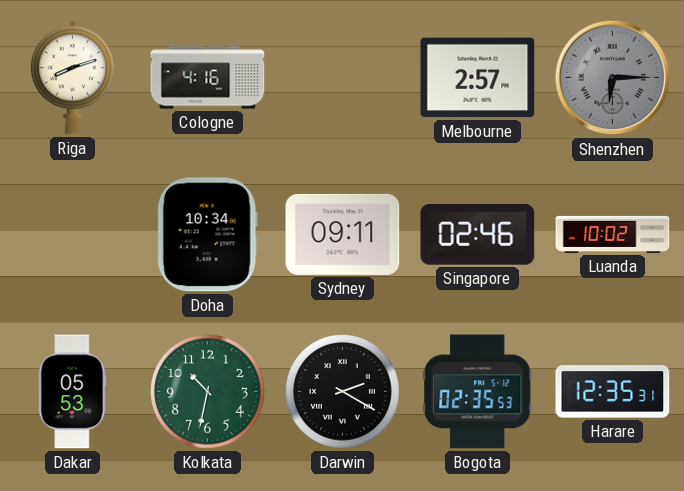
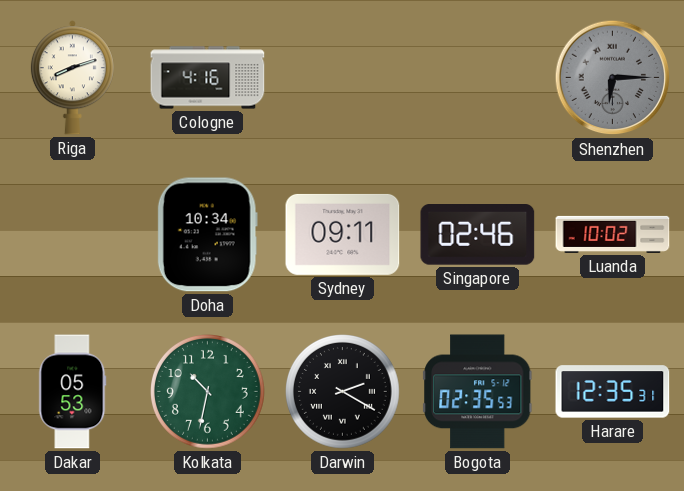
Melbourne: 2:57 -> none
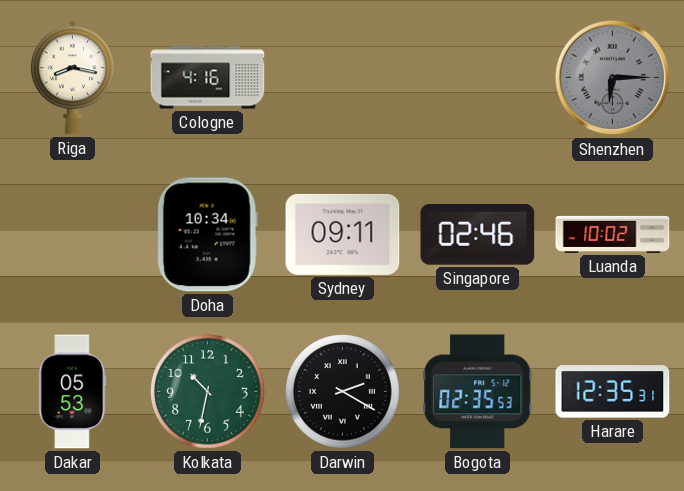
Riga: 8:12 -> 8:17
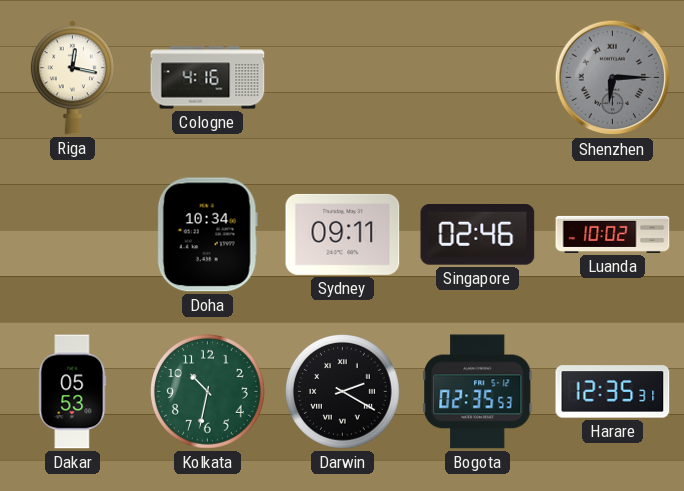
Riga: 8:17 -> 12:17
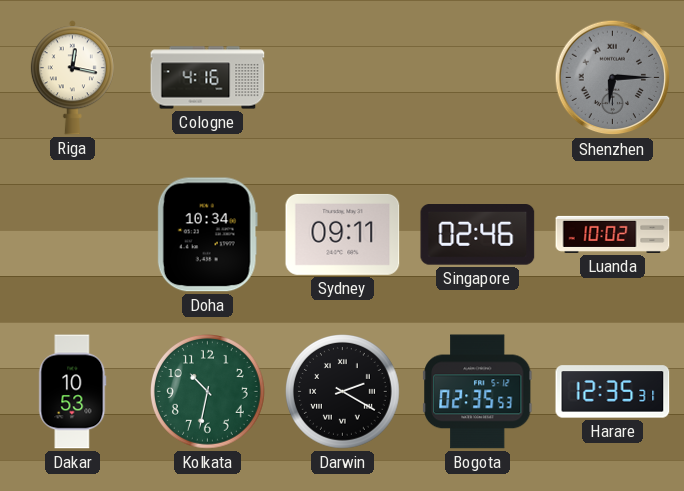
Dakar: 05:53 -> 10:53
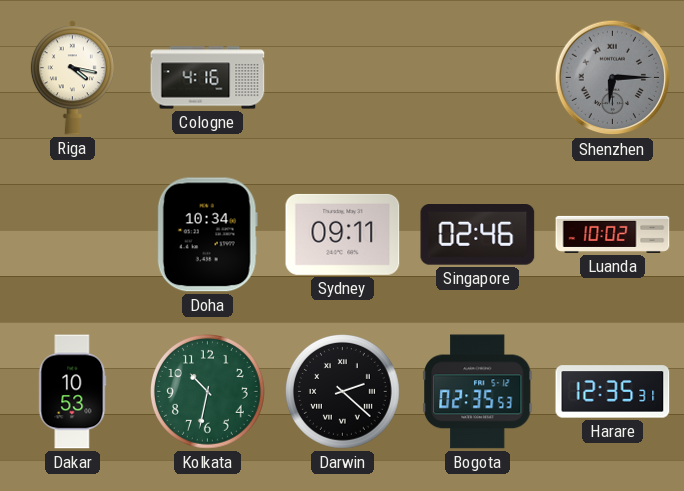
Riga: 12:17 -> 4:17
Darwin: 2:20 -> 2:22
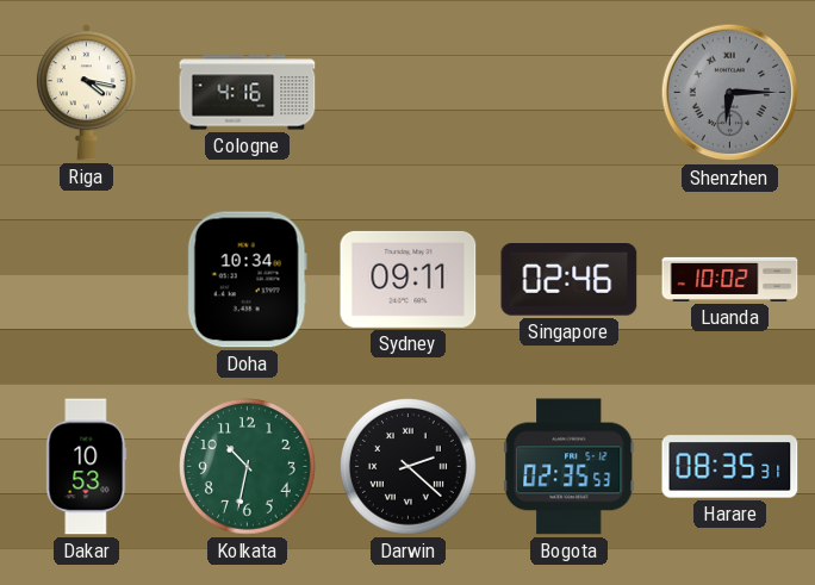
Harare: 12:35 -> 08:35
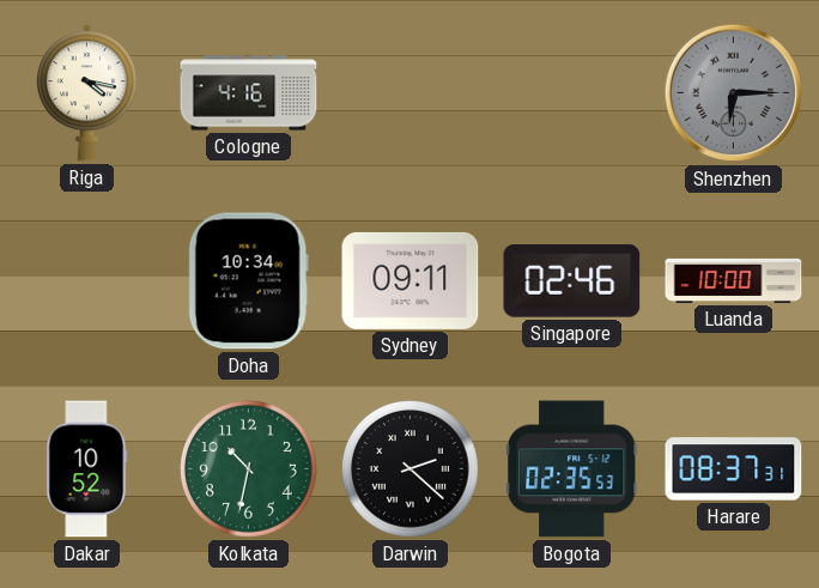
Luanda: 10:02 -> 10:00
Dakar: 10:53 -> 10:52
Harare: 08:35 -> 08:37
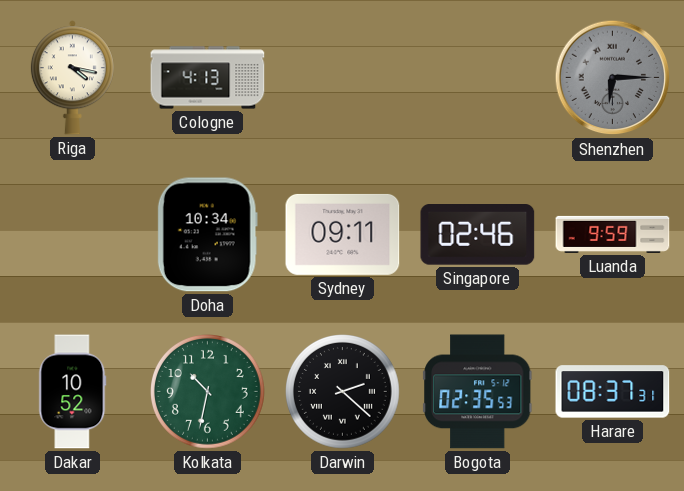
Cologne: 4:16 -> 4:13
Luanda: 10:00 -> 9:59
